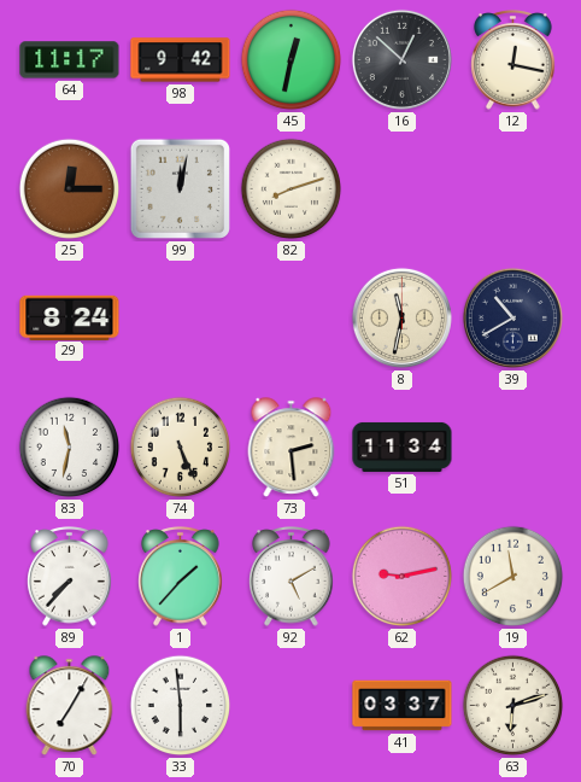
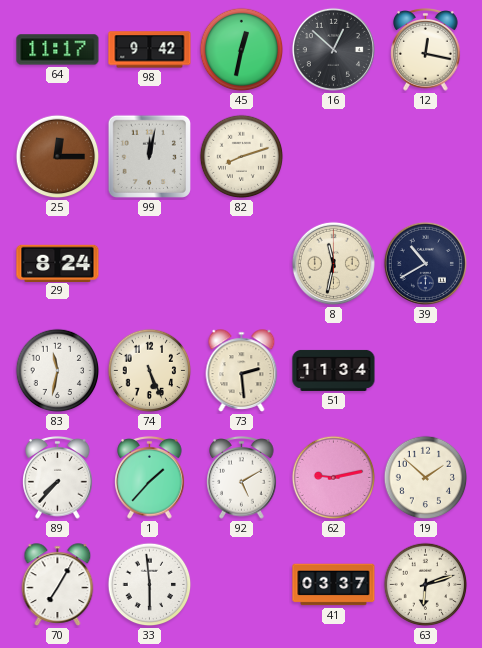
19: 11:40 -> 1:52
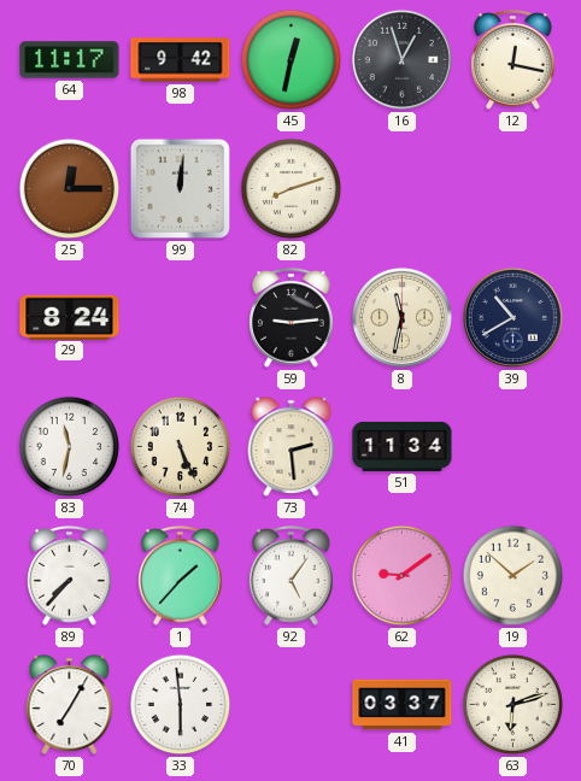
16: 12:52 -> 12:57
99: 12:02 -> 12:01
59: none -> 9:14
92: 5:10 -> 5:06
62: 9:13 -> 9:09
